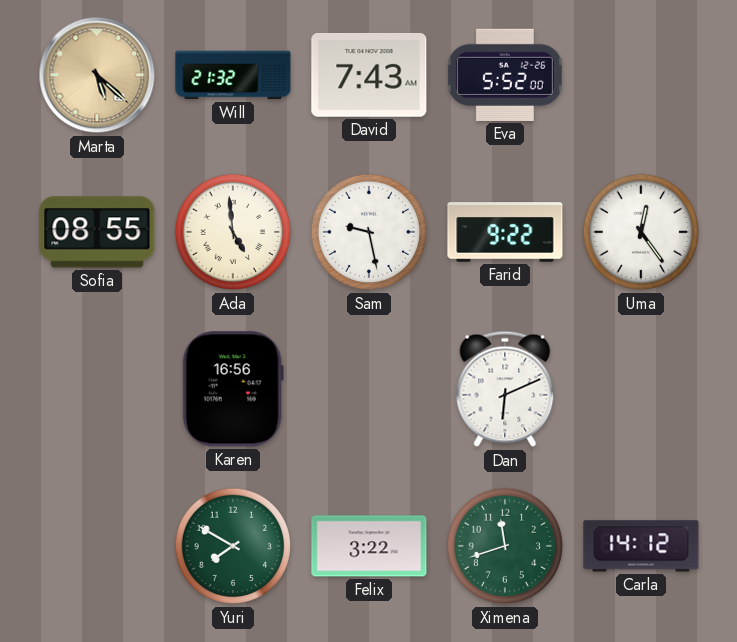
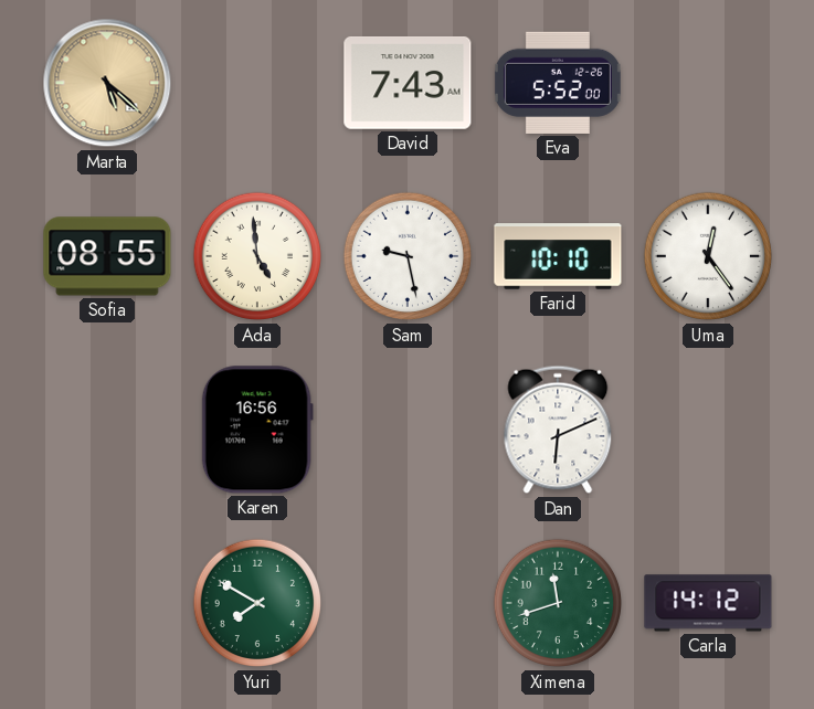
Will: 21:32 -> none
Farid: 9:22 -> 10:10
Felix: 3:22 -> none
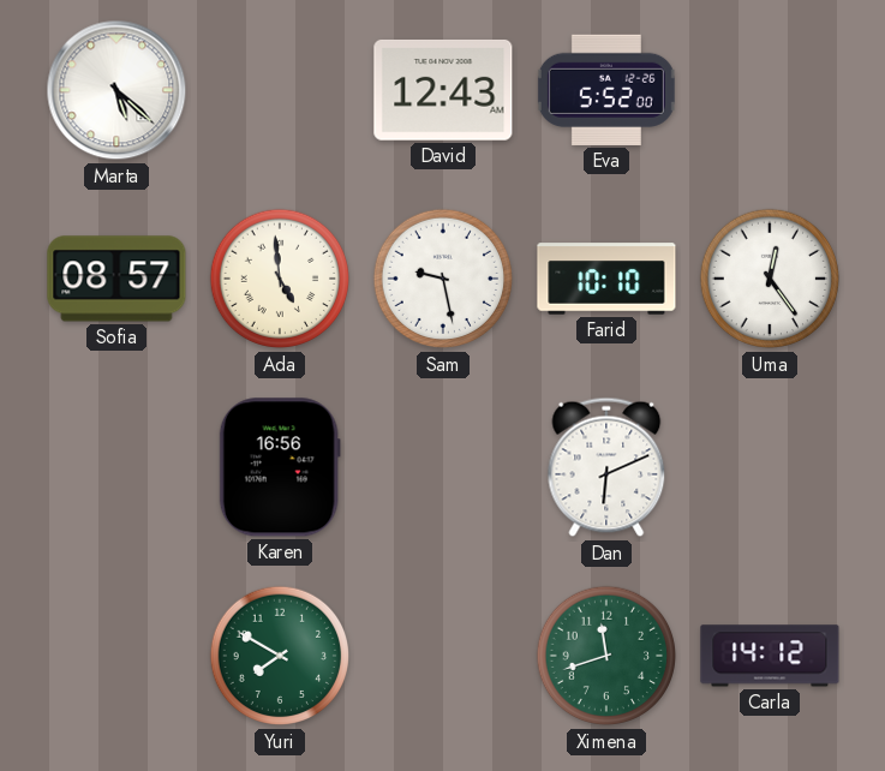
Marta dial: champagne -> white
David: 7:43 -> 12:43
Sofia: 08:55 -> 08:57
